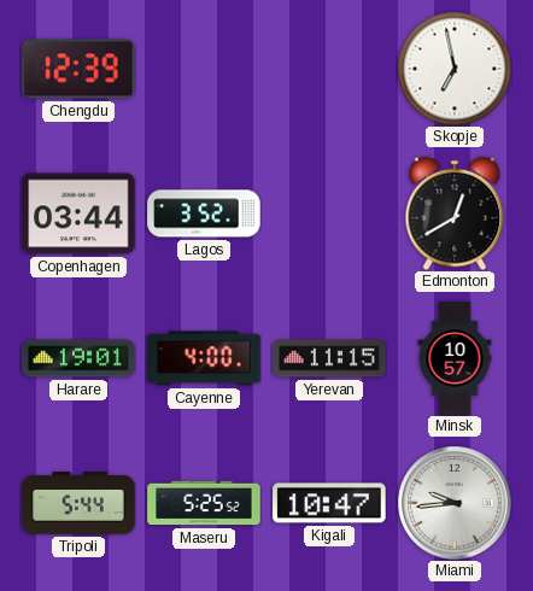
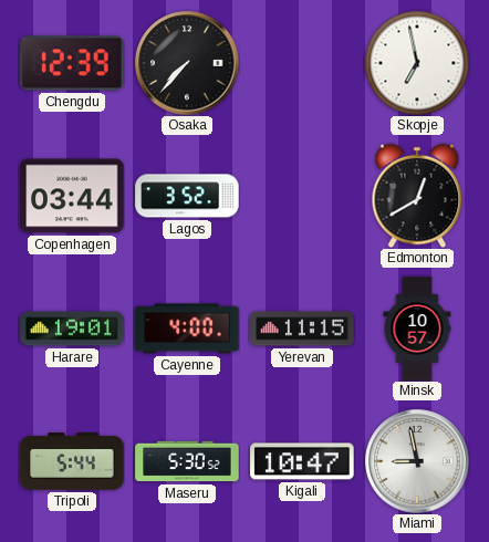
Osaka: none -> 7:37
Maseru: 5:25 -> 5:30
Miami: 9:44 -> 8:58
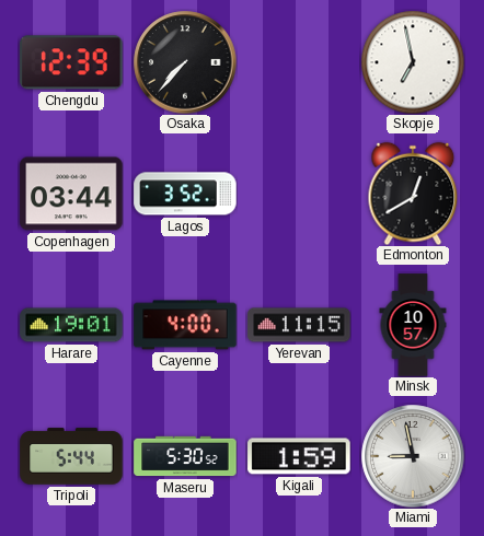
Kigali: 10:47 -> 1:59
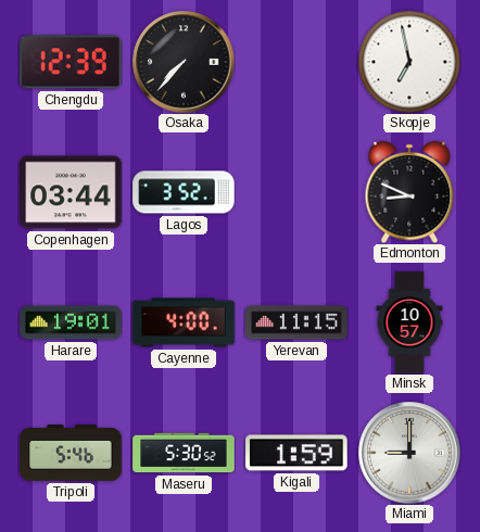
Edmonton: 12:40 -> 8:49
Tripoli: 5:44 -> 5:46
Miami: 8:58 -> 9:00
